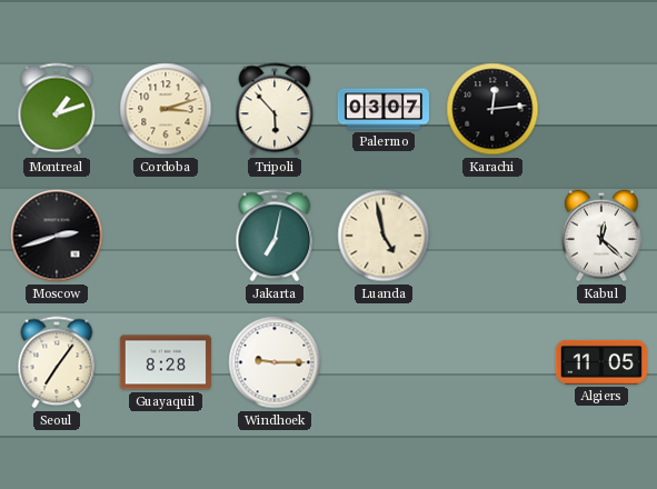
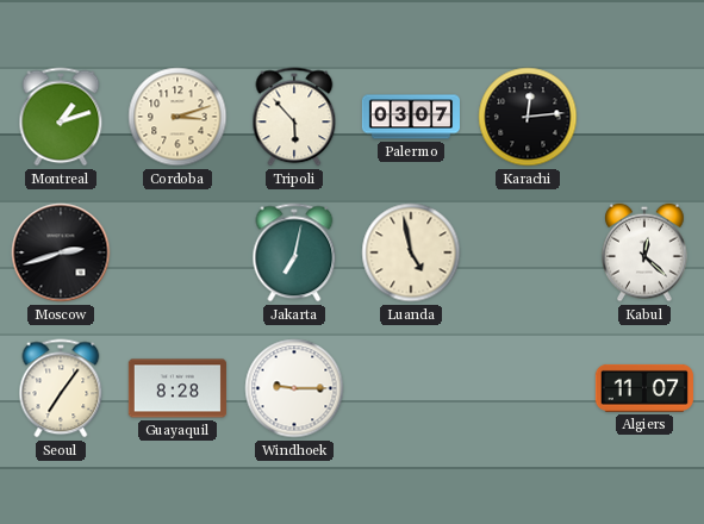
Algiers: 11:05 -> 11:07
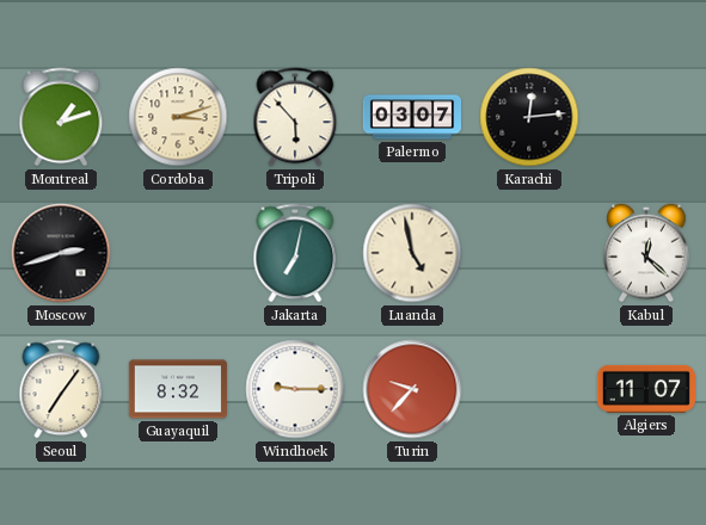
Guayaquil: 8:28 -> 8:32
Turin: none -> 9:37
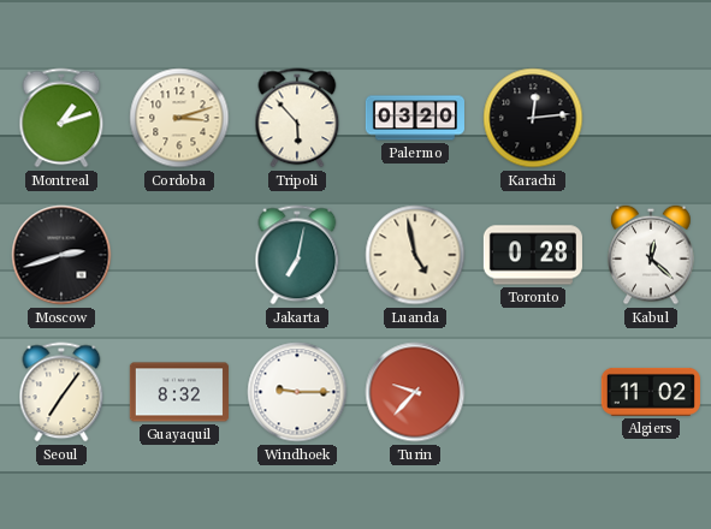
Palermo: 03:07 -> 03:20
Toronto: none -> 0:28
Algiers: 11:07 -> 11:02
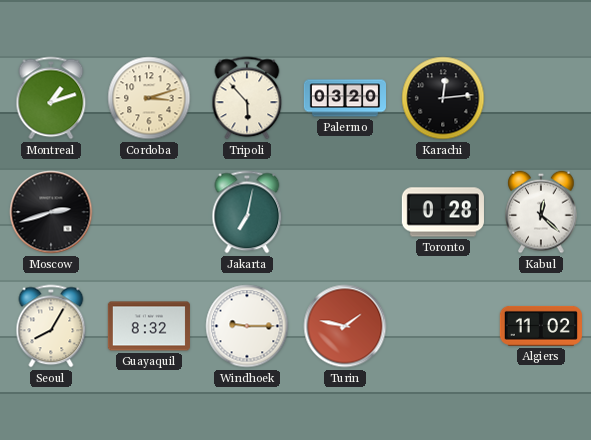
Luanda: 4:58 -> none
Seoul: 7:06 -> 8:05
Turin: 9:37 -> 1:47
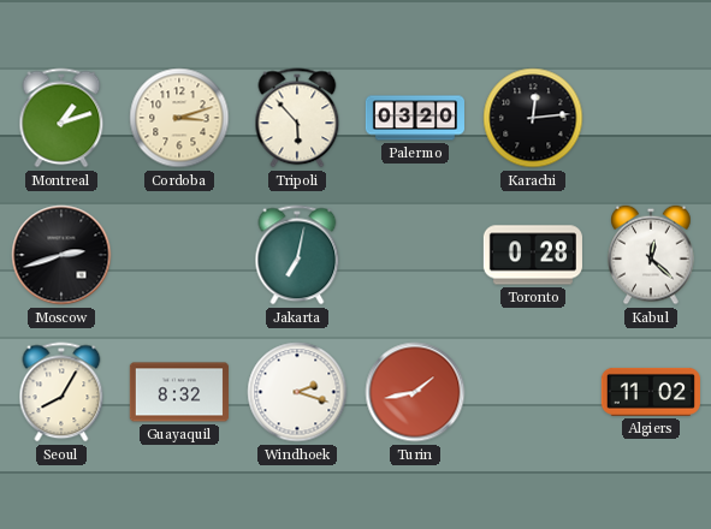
Windhoek: 9:15 -> 2:18
Turin: 1:47 -> 1:43
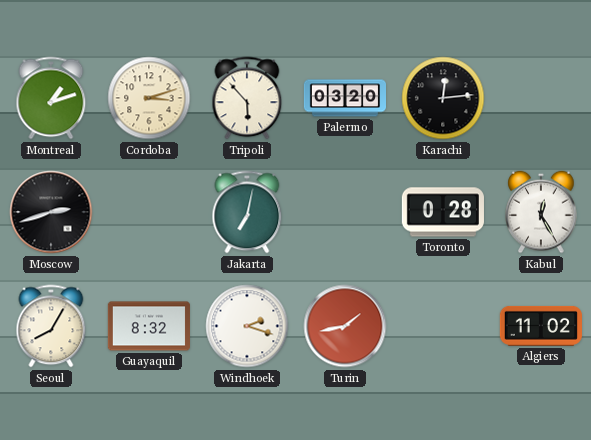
Kabul: 12:22 -> 12:25
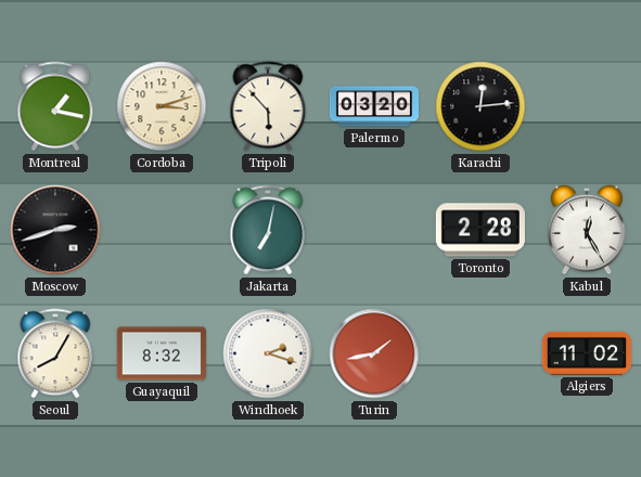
Montreal: 1:12 -> 1:17
Toronto: 0:28 -> 2:28
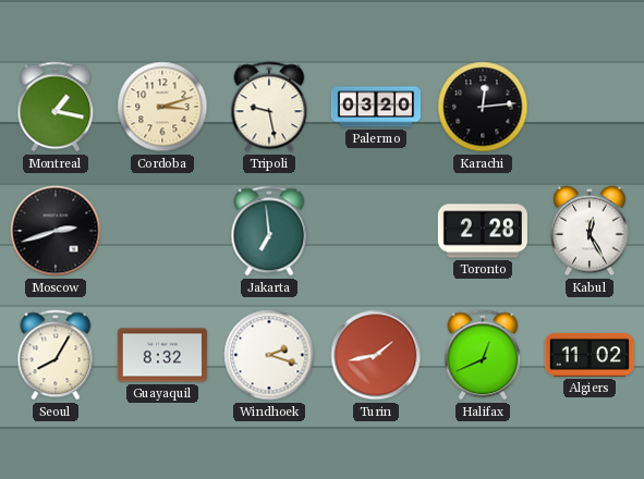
Tripoli: 5:53 -> 9:28
Jakarta: 7:02 -> 6:59
Halifax: none -> 12:41
